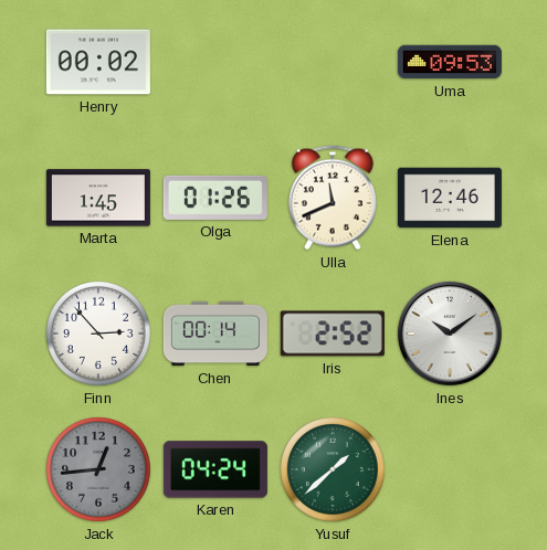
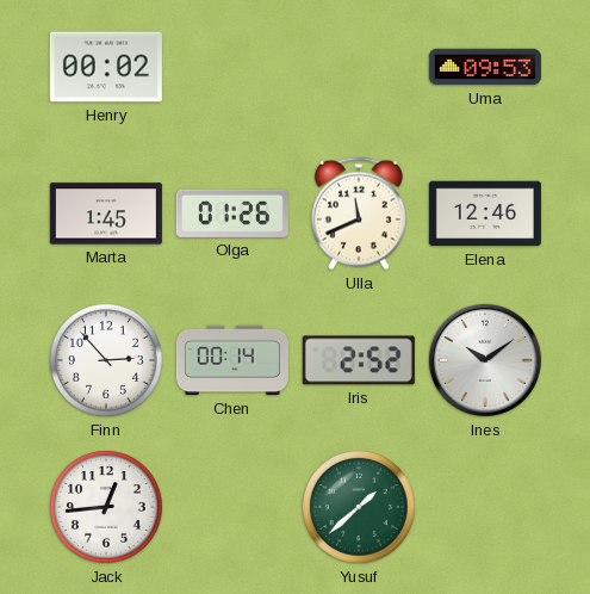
Jack dial: grey -> white
Karen: 04:24 -> none
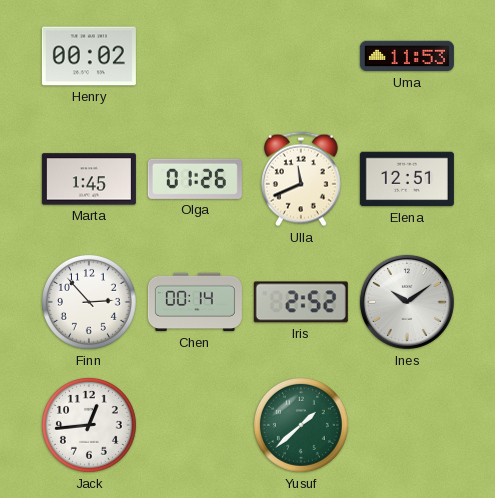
Uma: 09:53 -> 11:53
Elena: 12:46 -> 12:51
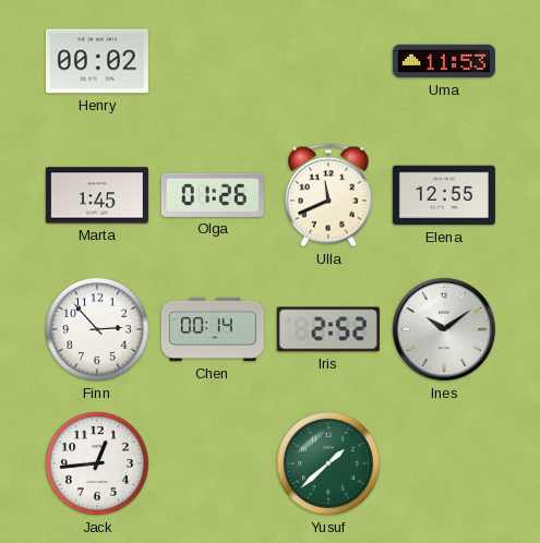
Elena: 12:51 -> 12:55
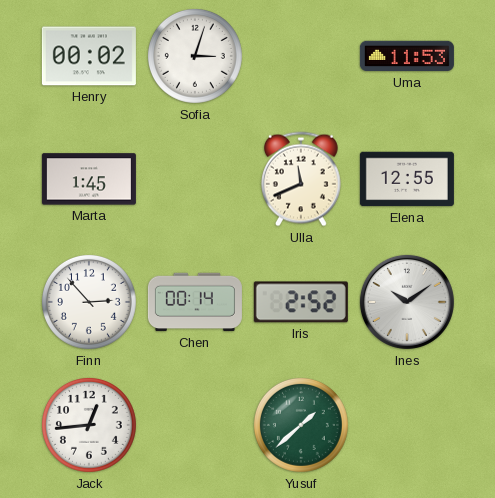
Sofia: none -> 3:03
Olga: 01:26 -> none
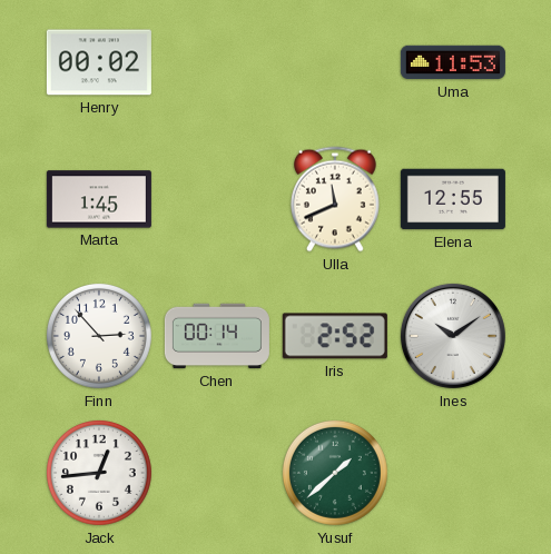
Sofia: 3:03 -> none
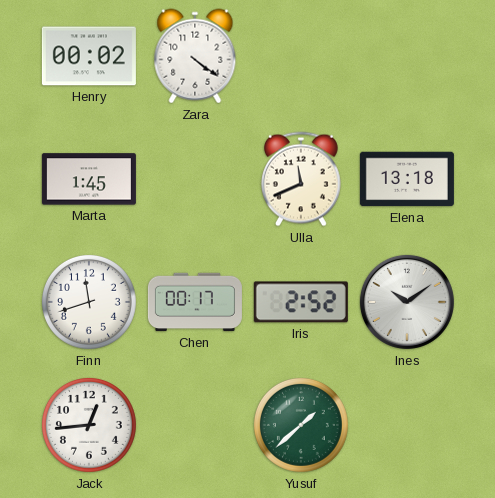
Zara: none -> 4:21
Uma: 11:53 -> none
Elena: 12:55 -> 13:18
Finn: 2:53 -> 11:42
Chen: 00:14 -> 00:17
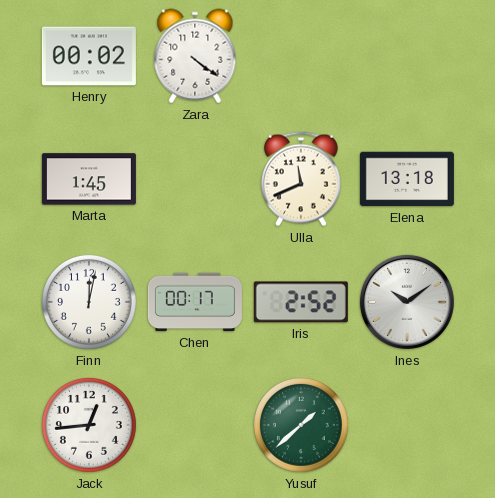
Finn: 11:42 -> 12:02
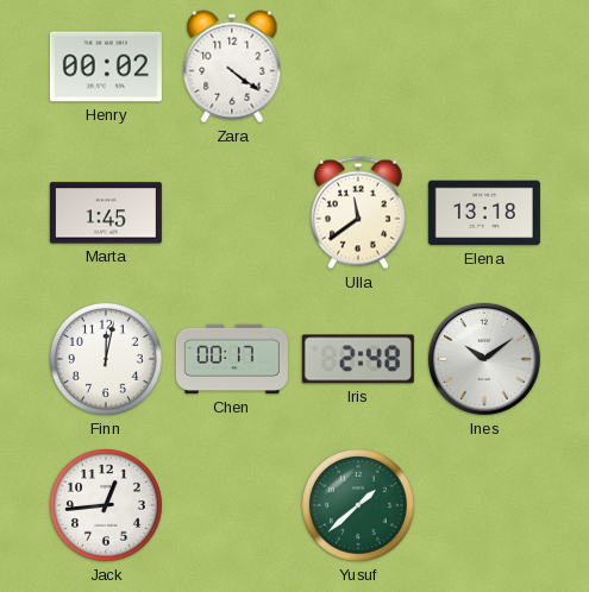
Ulla: 11:41 -> 11:39
Iris: 2:52 -> 2:48
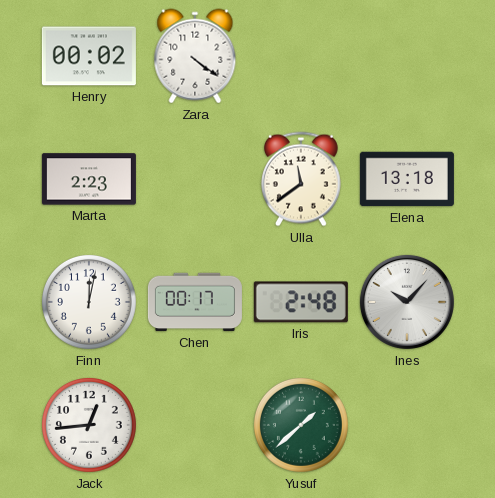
Marta: 1:45 -> 2:23
Ines: 10:09 -> 10:07
